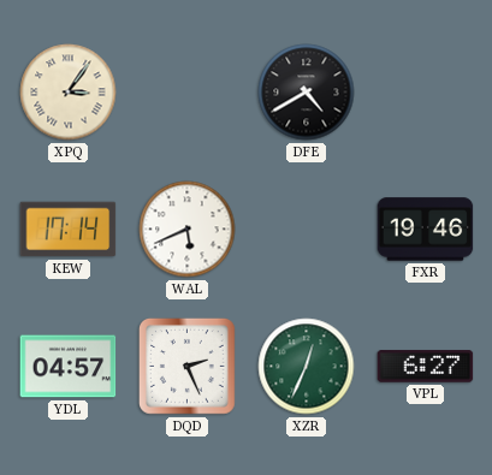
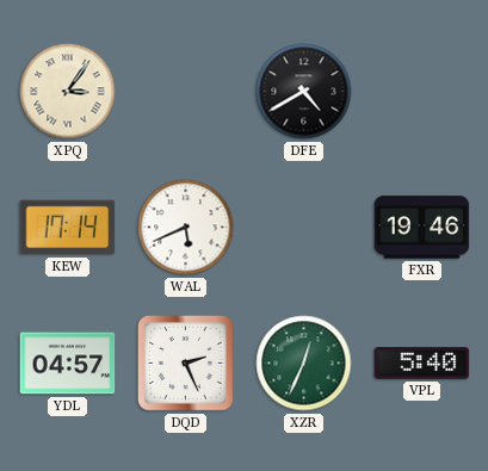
VPL: 6:27 -> 5:40
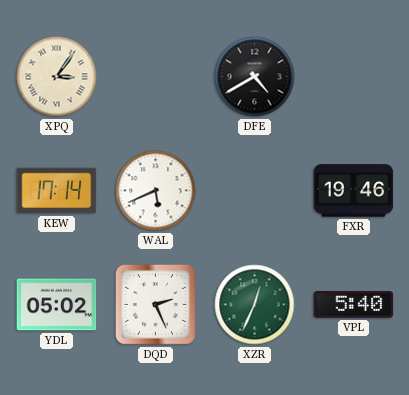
YDL: 04:57 -> 05:02
